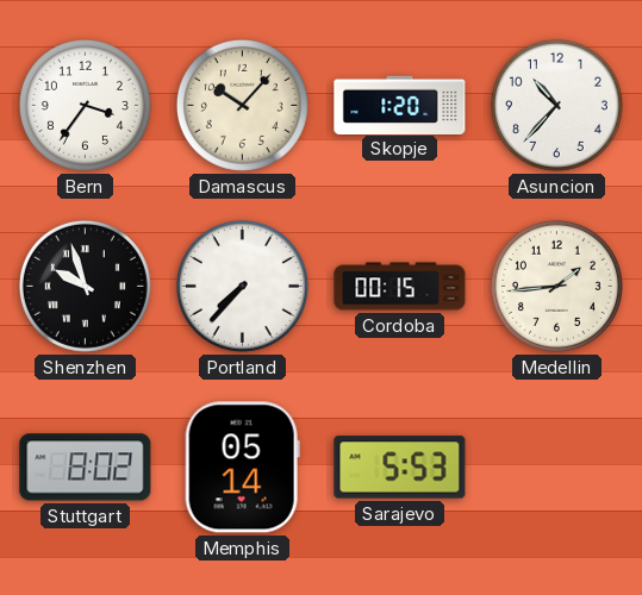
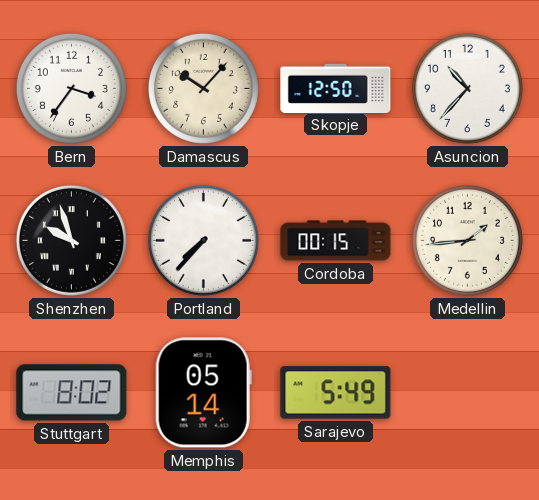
Skopje: 1:20 -> 12:50
Sarajevo: 5:53 -> 5:49
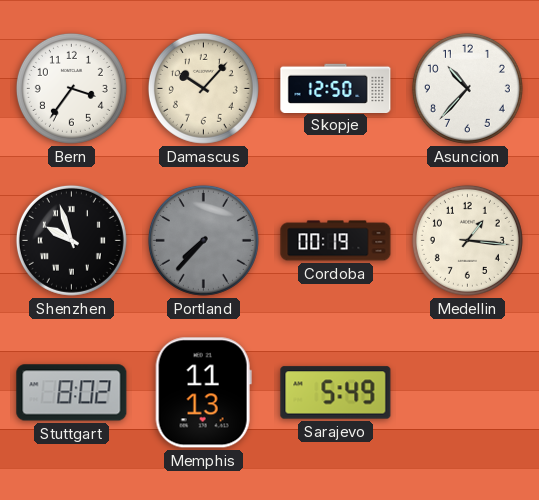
Portland dial: white -> grey
Cordoba: 00:15 -> 00:19
Medellin: 1:44 -> 1:16
Memphis: 05:14 -> 11:13
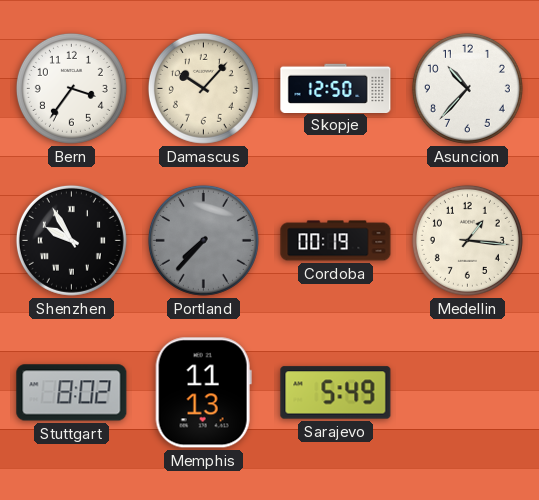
Shenzhen: 9:57 -> 9:55
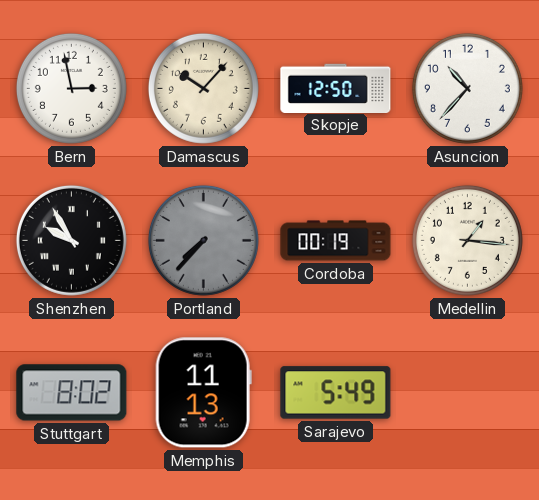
Bern: 3:36 -> 2:58
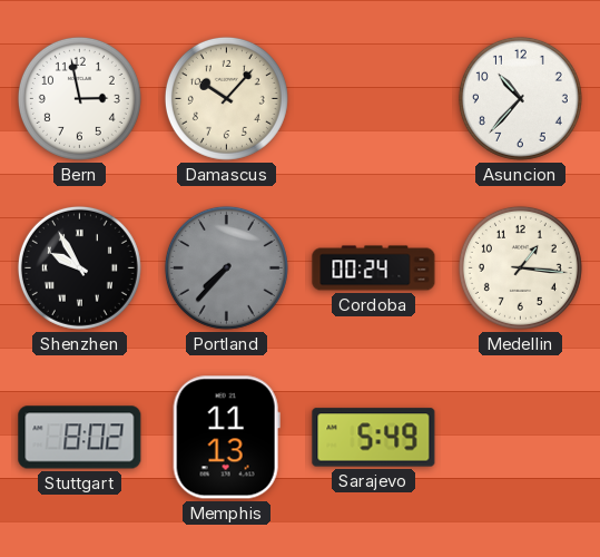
Skopje: 12:50 -> none
Cordoba: 00:19 -> 00:24
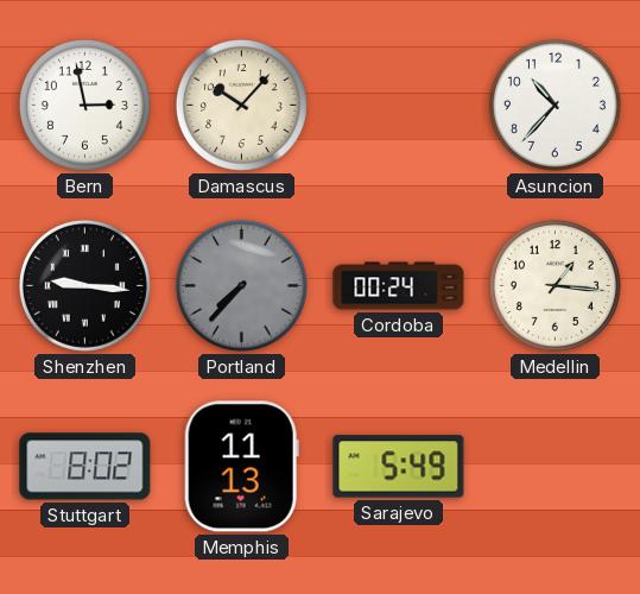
Shenzhen: 9:55 -> 9:16
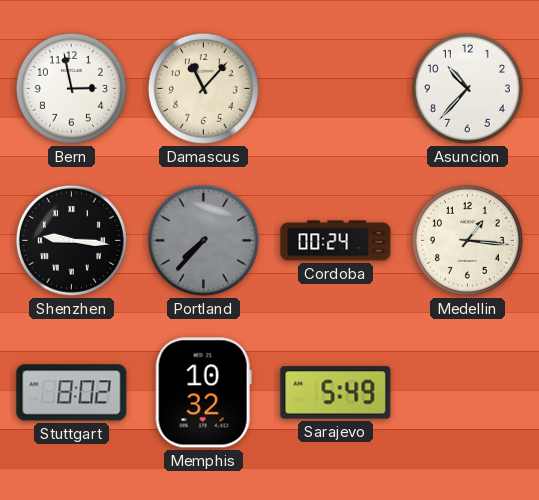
Damascus: 10:07 -> 11:07
Memphis: 11:13 -> 10:32
